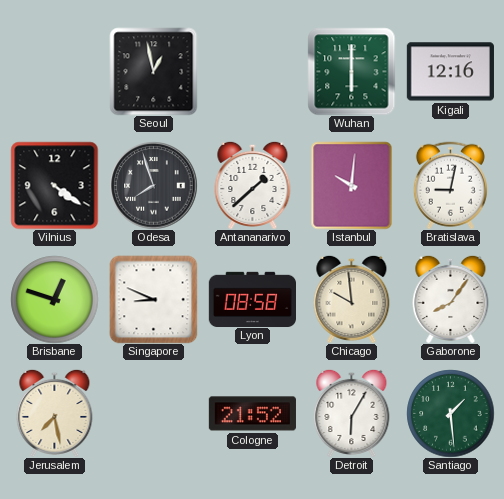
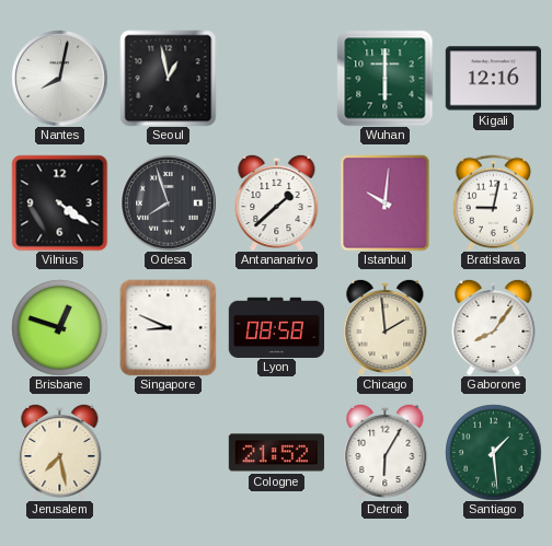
Nantes: none -> 8:02
Chicago: 9:59 -> 1:59
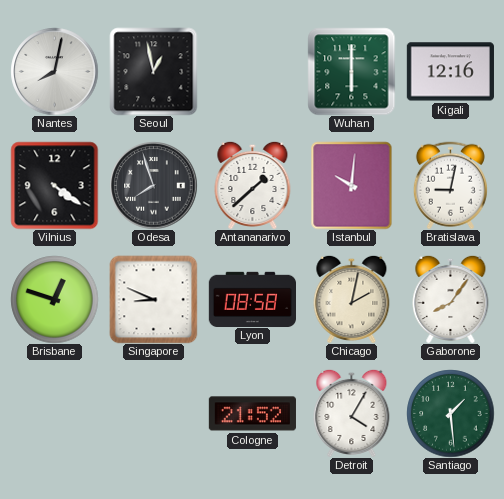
Chicago: 1:59 -> 2:02
Jerusalem: 7:28 -> none
Detroit: 6:05 -> 4:05
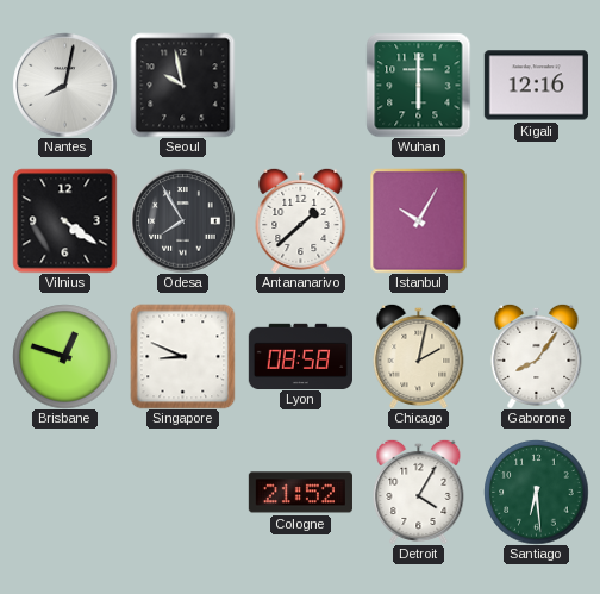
Seoul: 12:58 -> 9:58
Odesa: 7:57 -> 7:55
Istanbul: 10:01 -> 10:05
Bratislava: 9:02 -> none
Santiago: 1:29 -> 6:29
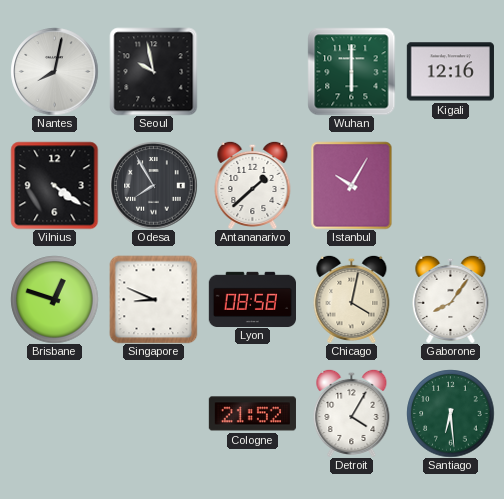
Chicago: 2:02 -> 4:02
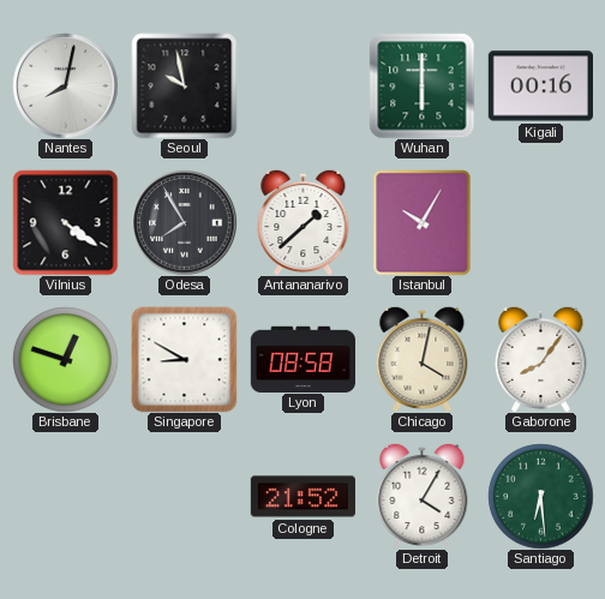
Kigali: 12:16 -> 00:16
Singapore: 8:49 -> 8:50
